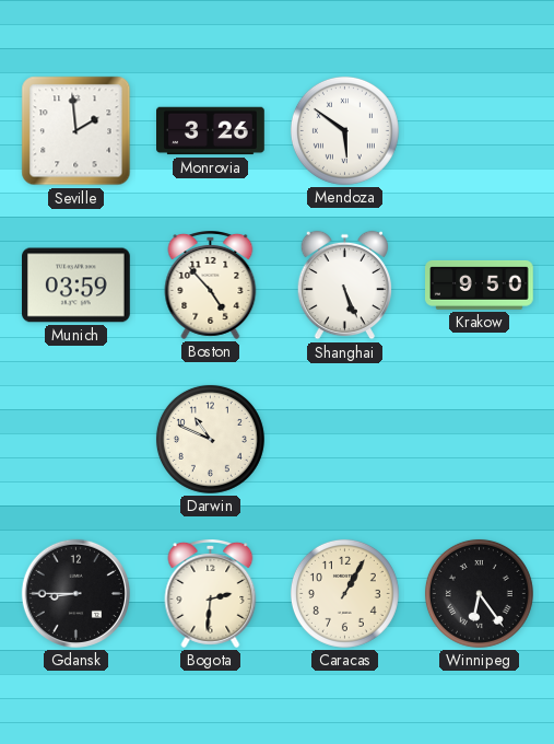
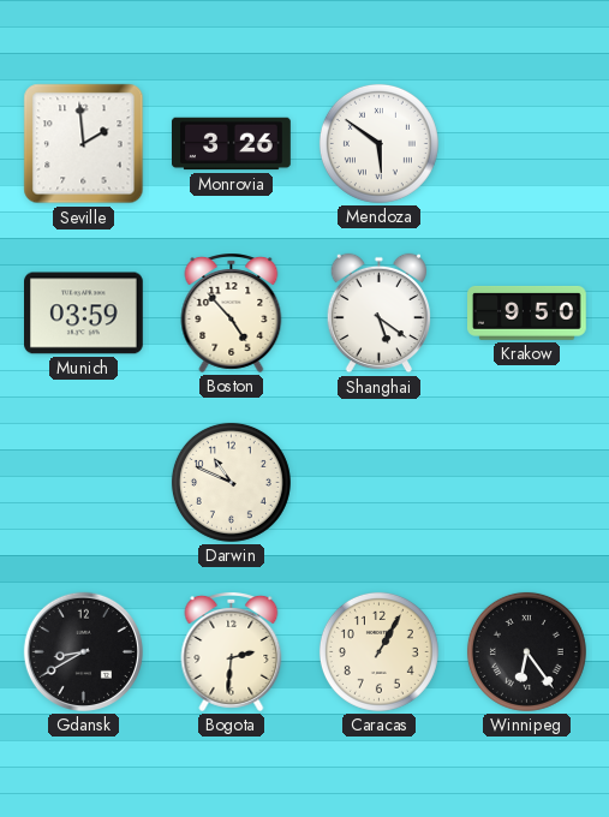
Shanghai: 5:26 -> 5:21
Gdansk: 8:45 -> 8:40
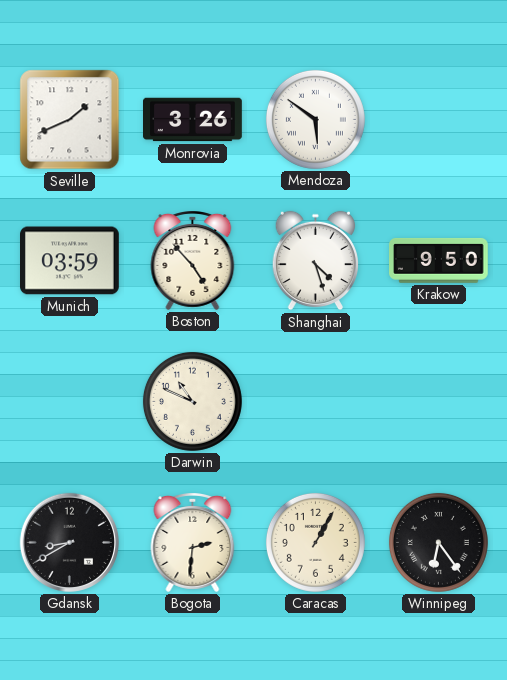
Seville: 1:59 -> 1:41
Shanghai: 5:21 -> 4:27
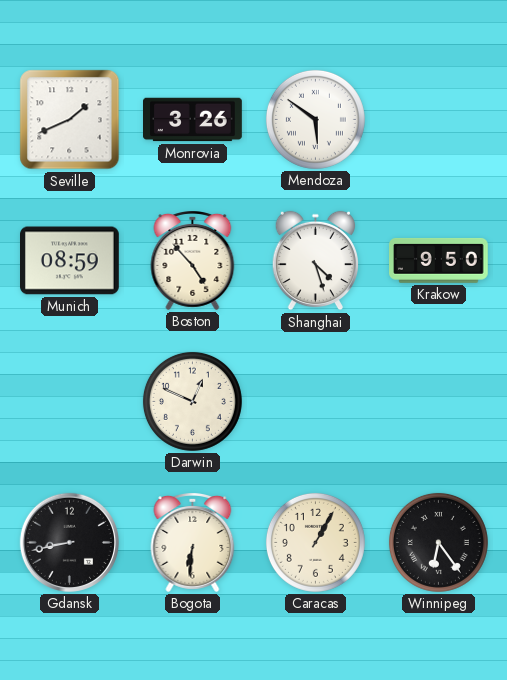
Munich: 03:59 -> 08:59
Darwin: 10:49 -> 12:49
Gdansk: 8:40 -> 8:43
Bogota: 2:31 -> 6:31
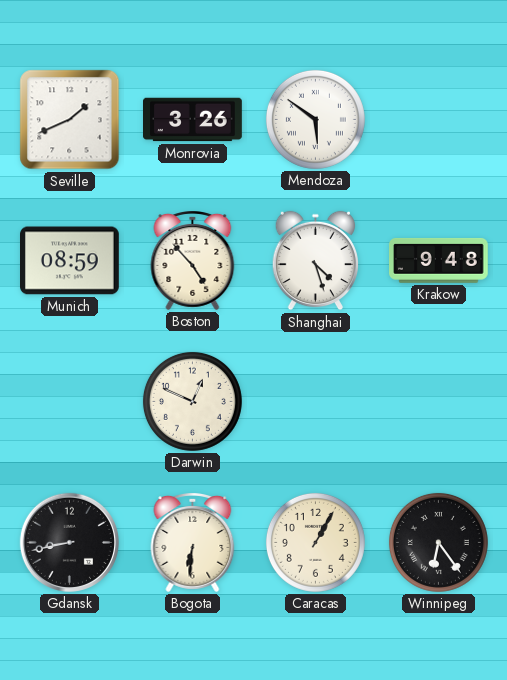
Krakow: 9:50 -> 9:48
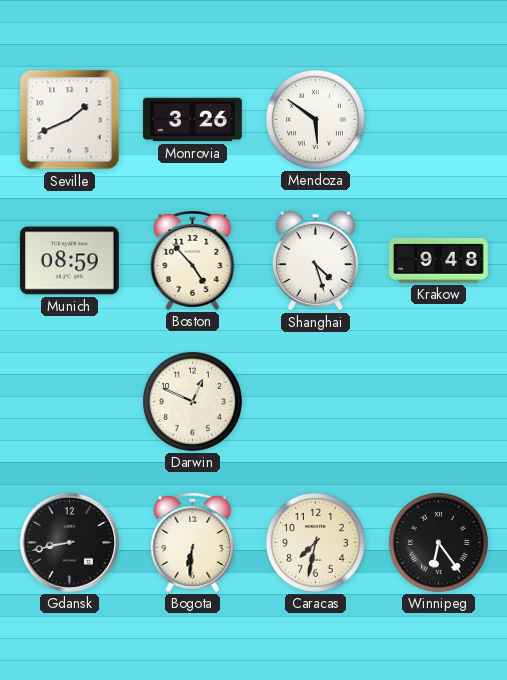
Caracas: 1:05 -> 7:32
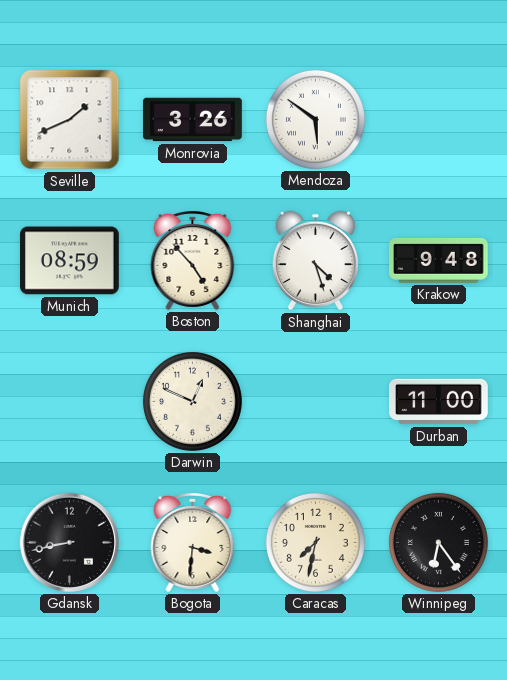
Durban: none -> 11:00
Bogota: 6:31 -> 3:31
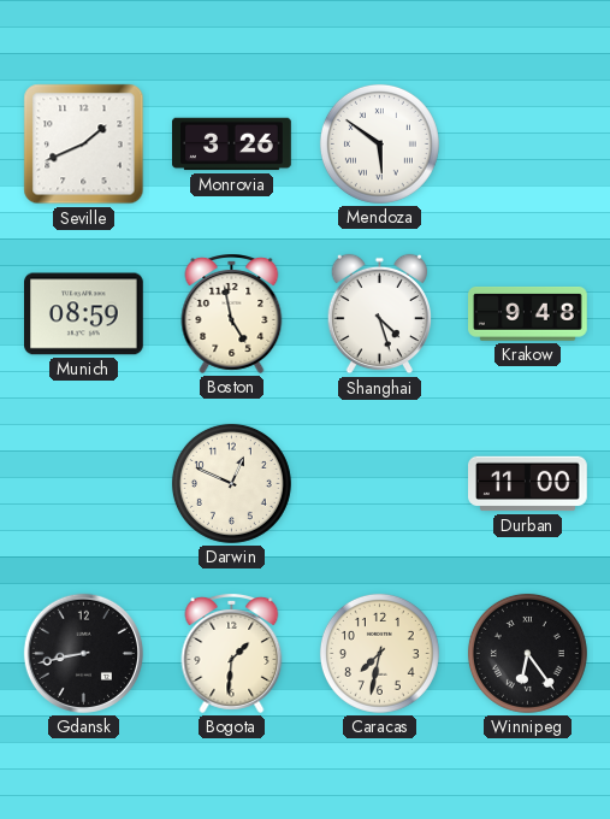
Boston: 4:53 -> 4:58
Bogota: 3:31 -> 1:31
